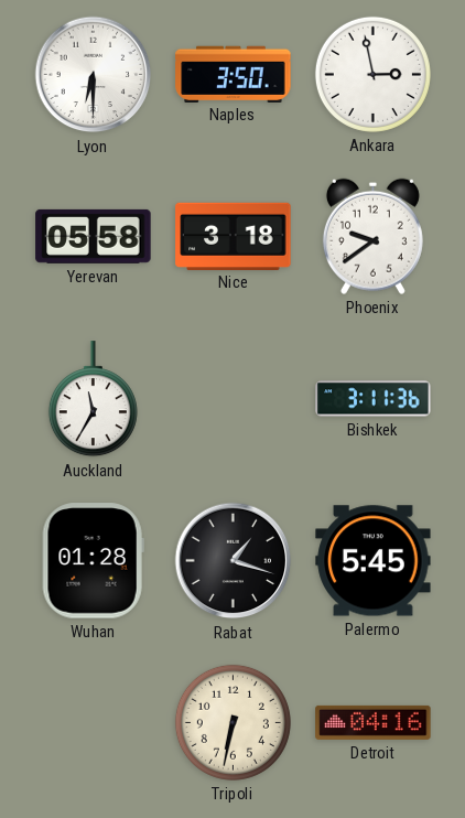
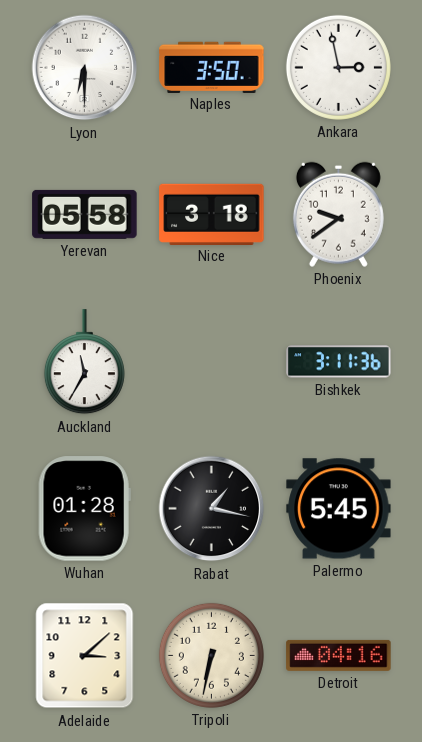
Rabat: 1:18 -> 1:17
Adelaide: none -> 3:08
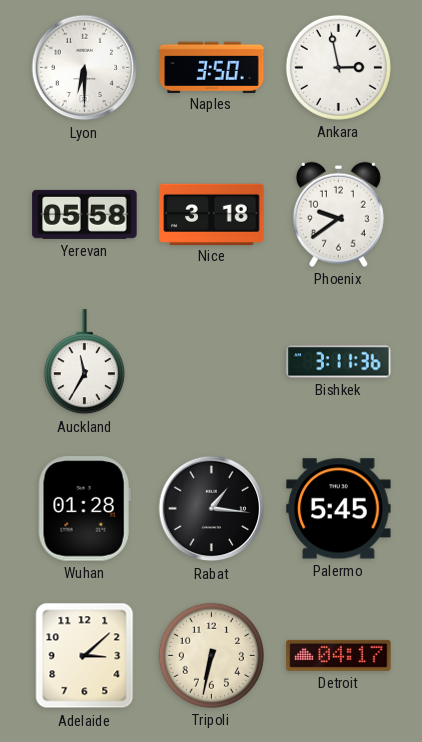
Rabat: 1:17 -> 1:16
Detroit: 04:16 -> 04:17
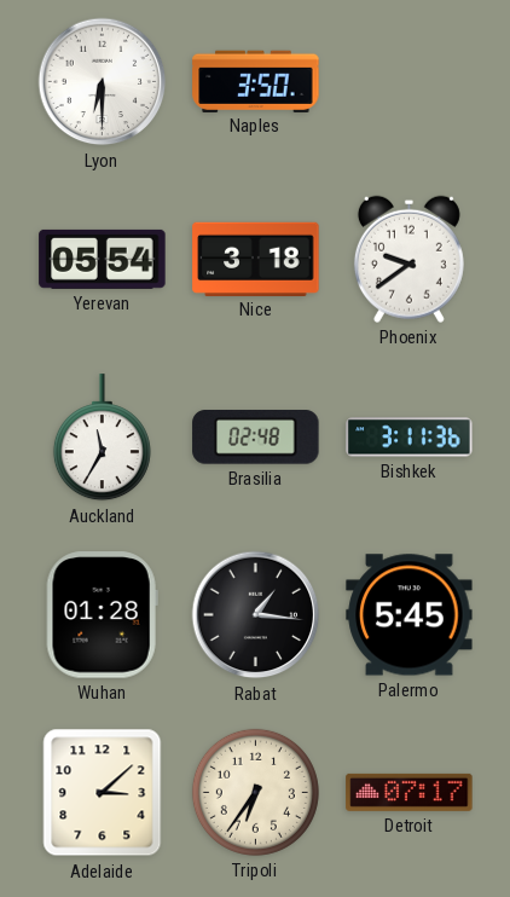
Ankara: 2:58 -> none
Yerevan: 05:58 -> 05:54
Brasilia: none -> 02:48
Tripoli: 6:32 -> 6:36
Detroit: 04:17 -> 07:17
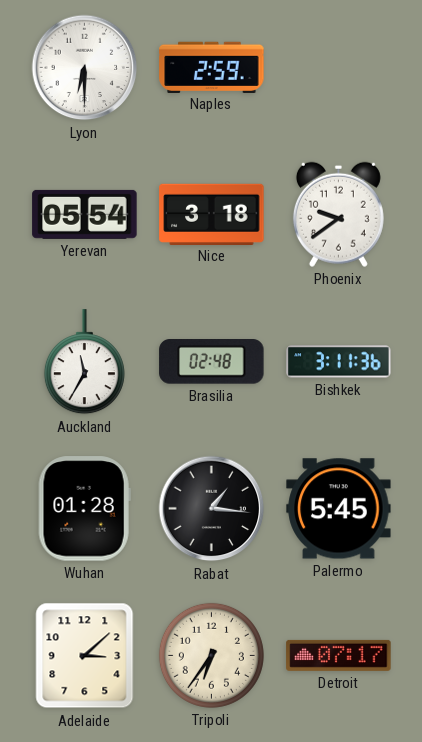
Naples: 3:50 -> 2:59
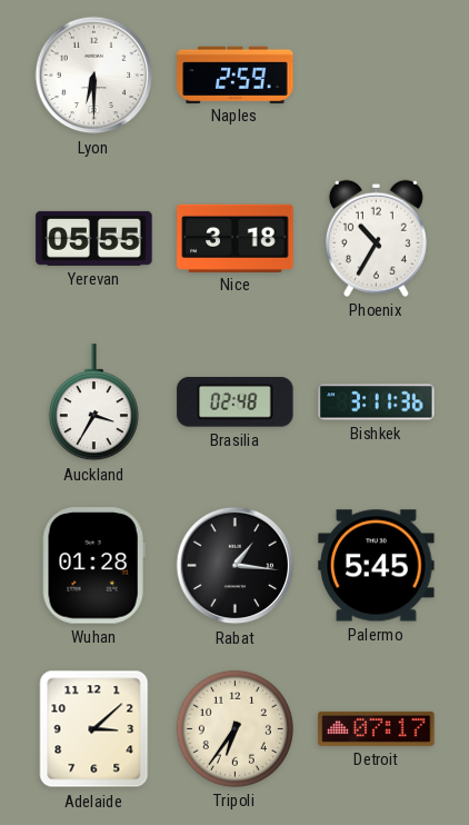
Yerevan: 05:54 -> 05:55
Phoenix: 9:39 -> 10:35
Auckland: 11:35 -> 3:35
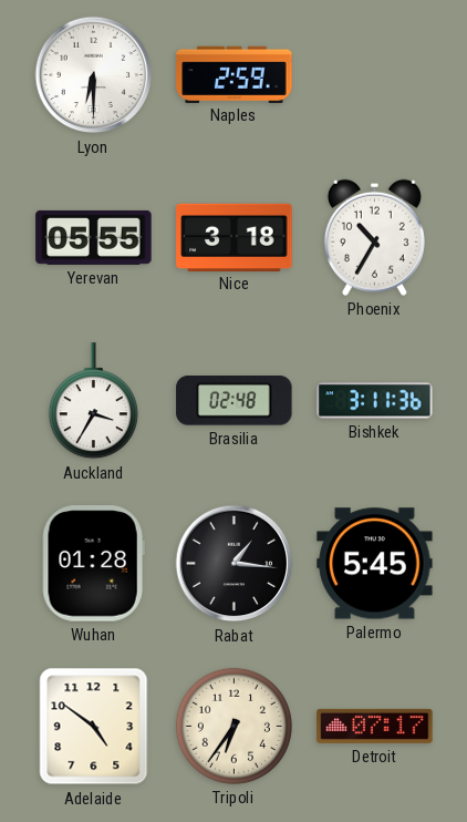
Adelaide: 3:08 -> 4:51
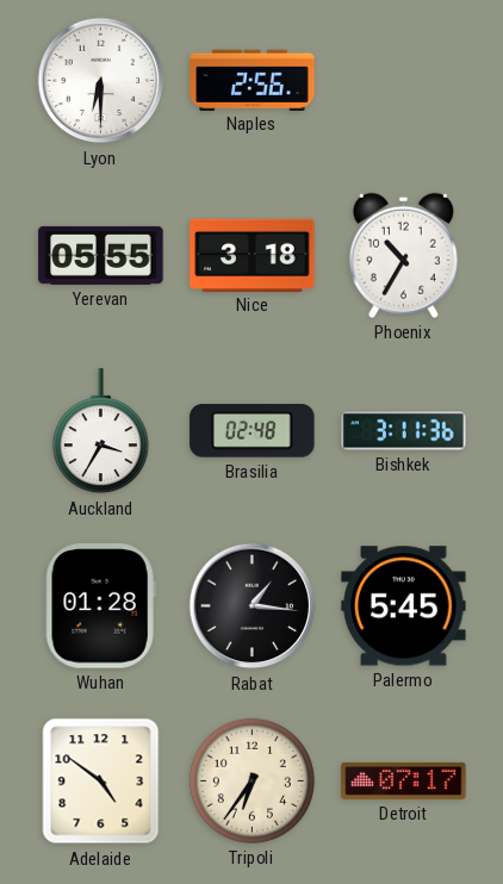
Naples: 2:59 -> 2:56
